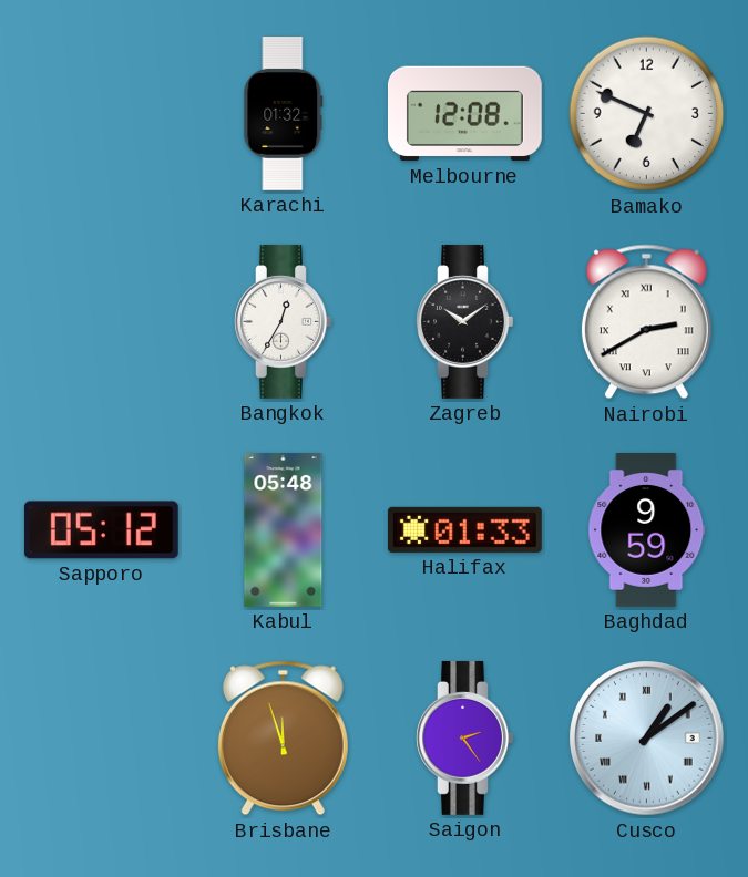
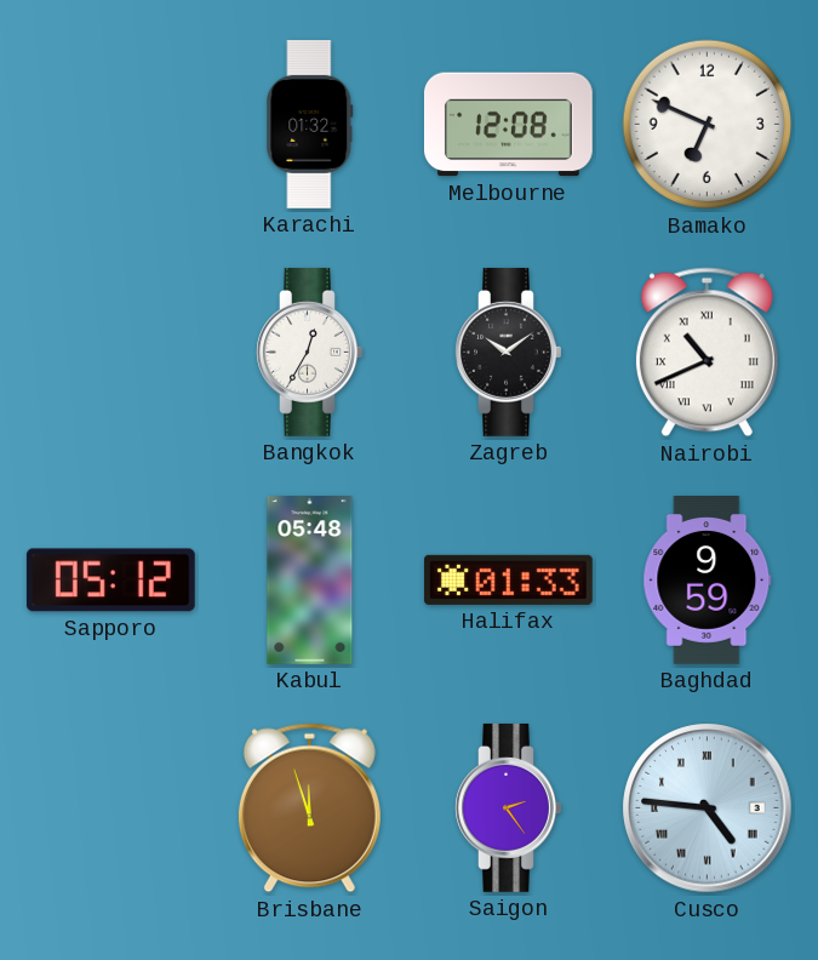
Nairobi: 2:40 -> 10:41
Cusco: 1:09 -> 4:46
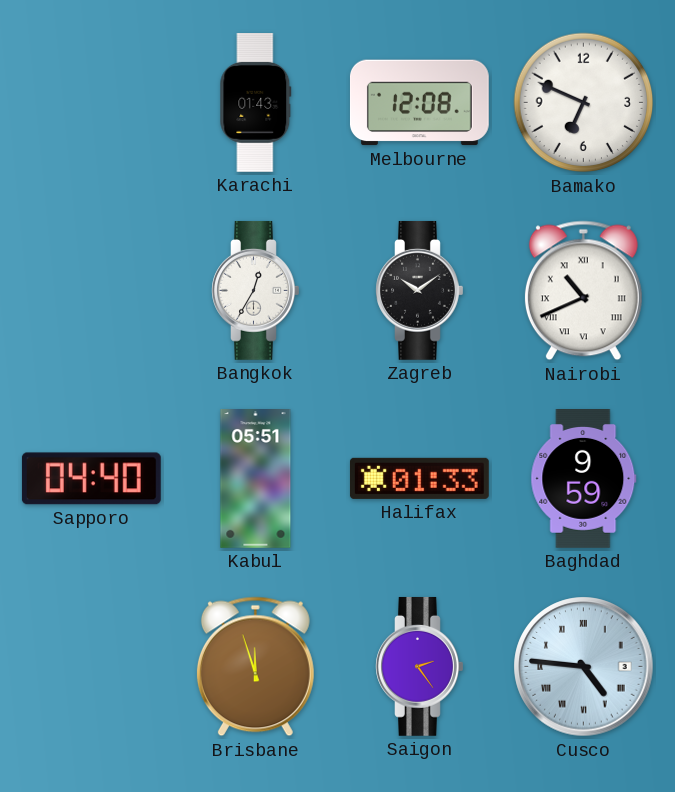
Karachi: 01:32 -> 01:43
Sapporo: 05:12 -> 04:40
Kabul: 05:48 -> 05:51
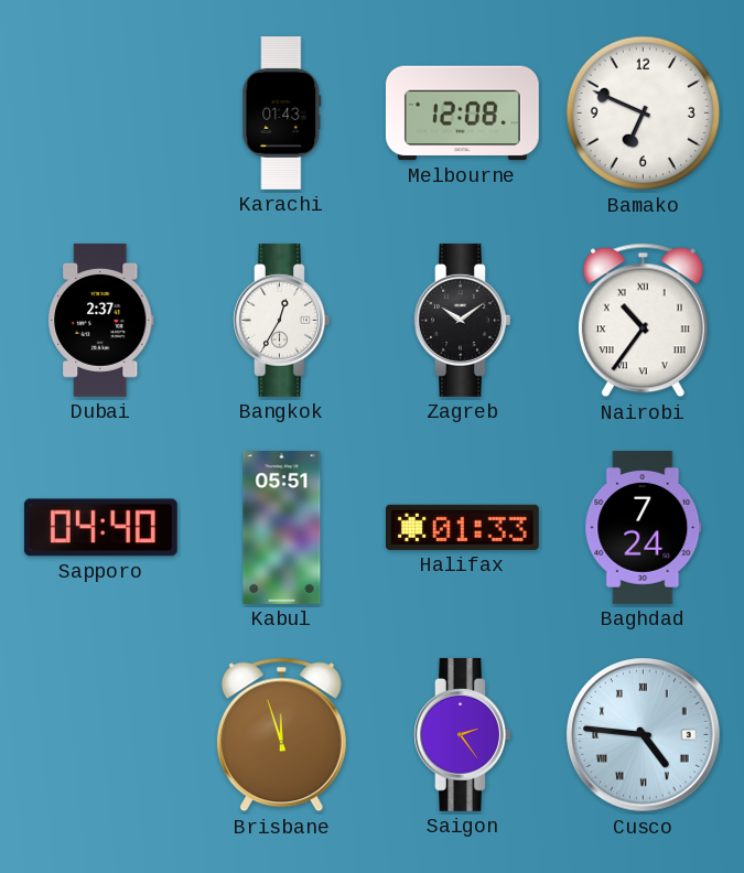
Dubai: none -> 2:37
Nairobi: 10:41 -> 10:36
Baghdad: 9:59 -> 7:24
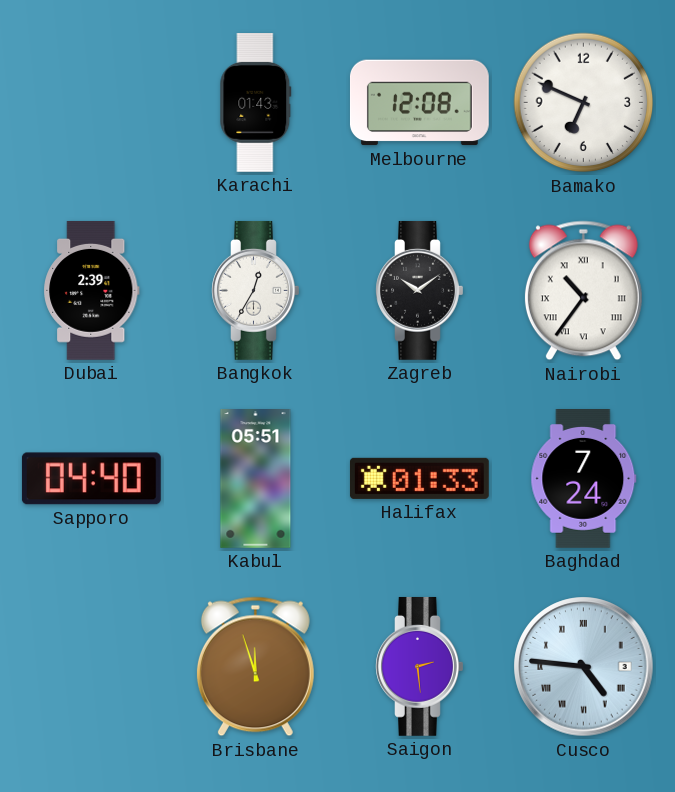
Dubai: 2:37 -> 2:39
Saigon: 2:24 -> 2:29
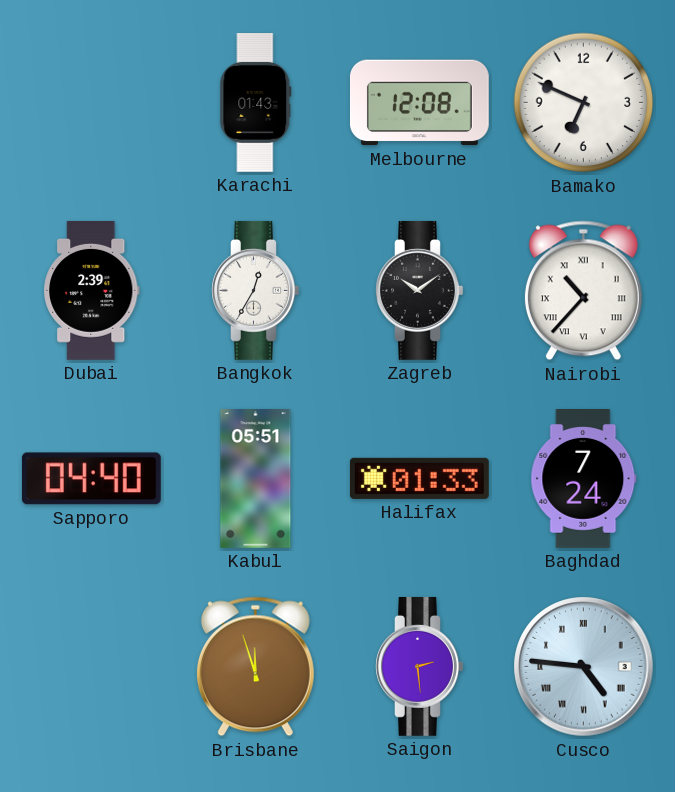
Nairobi: 10:36 -> 10:37
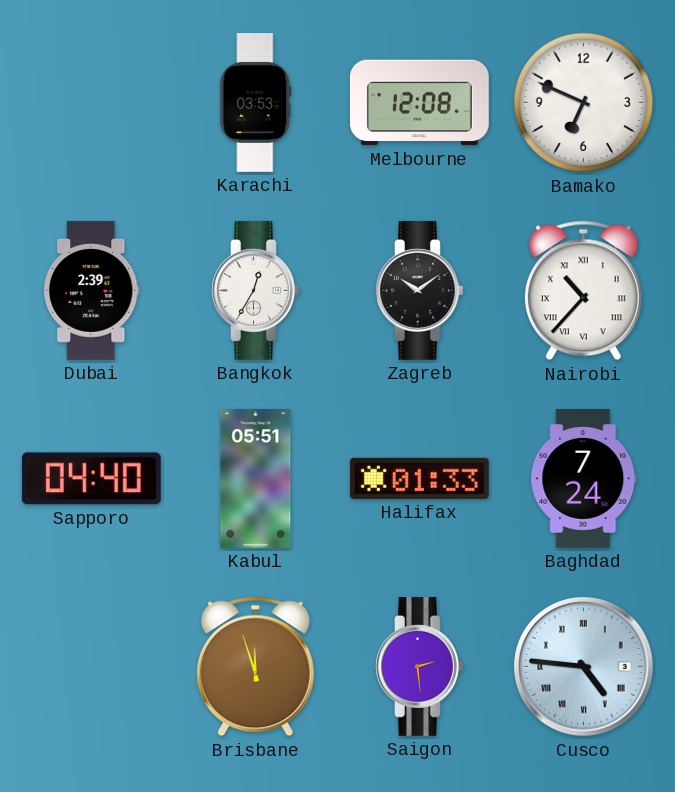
Karachi: 01:43 -> 03:53
